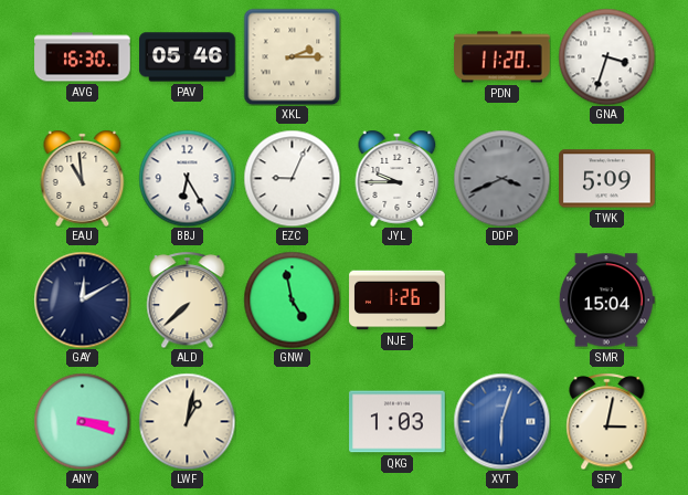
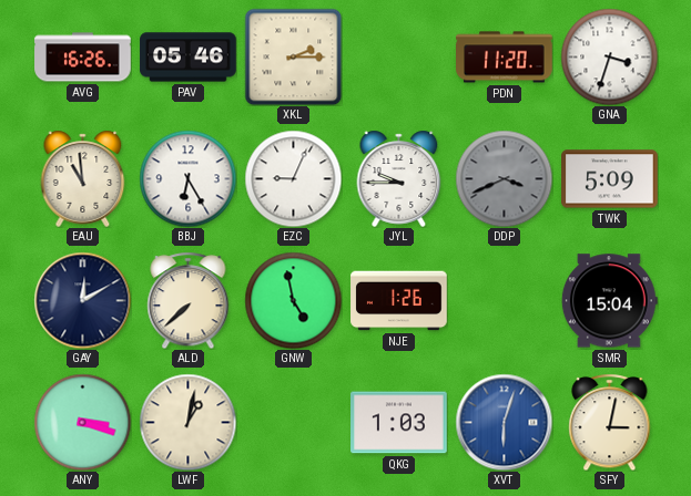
AVG: 16:30 -> 16:26
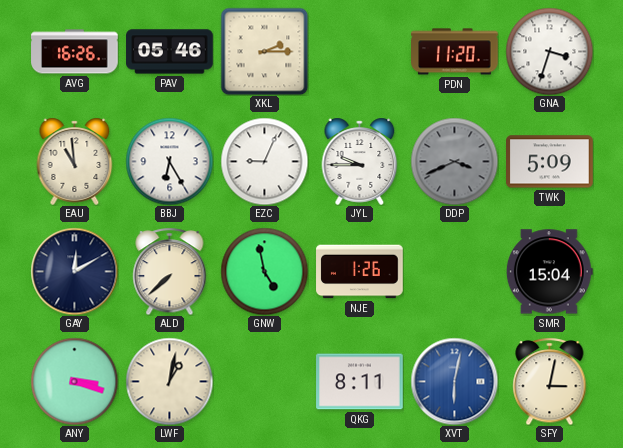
QKG: 1:03 -> 8:11
XVT: 6:03 -> 6:02
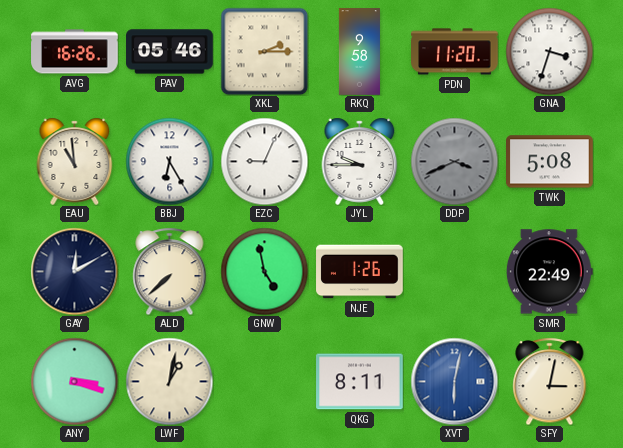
RKQ: none -> 9:58
TWK: 5:09 -> 5:08
SMR: 15:04 -> 22:49
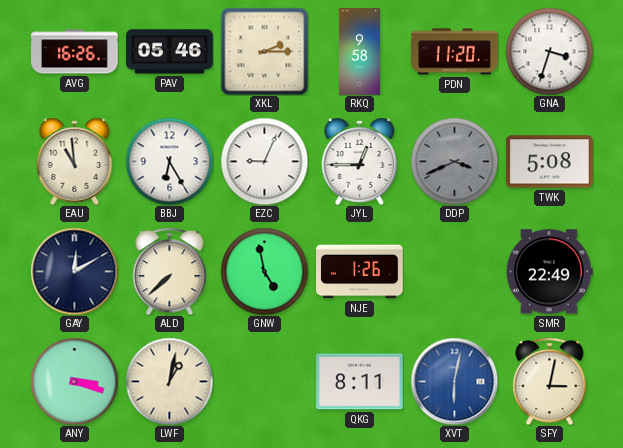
JYL: 9:45 -> 12:45
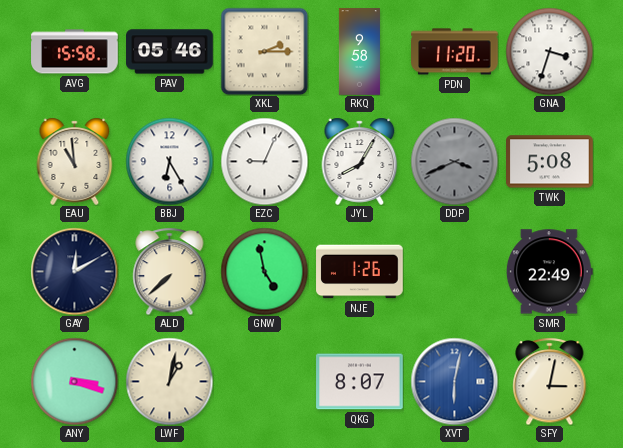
AVG: 16:26 -> 15:58
JYL: 12:45 -> 8:05
QKG: 8:11 -> 8:07
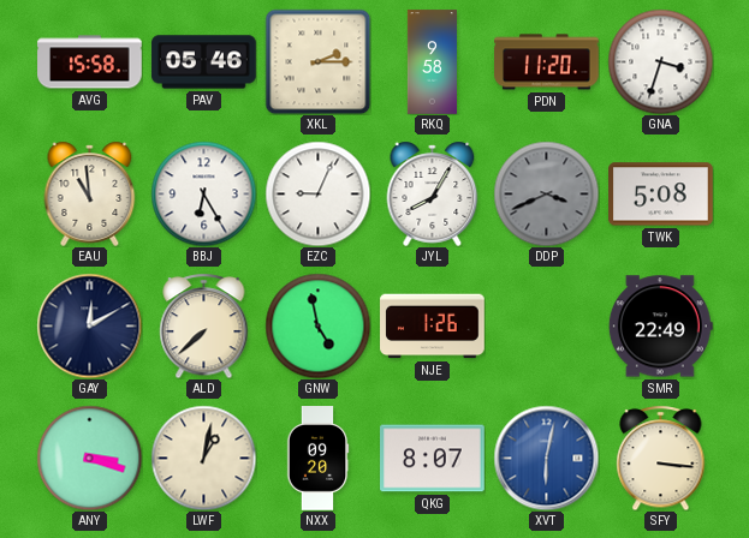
NXX: none -> 09:20
SFY: 3:02 -> 3:16
